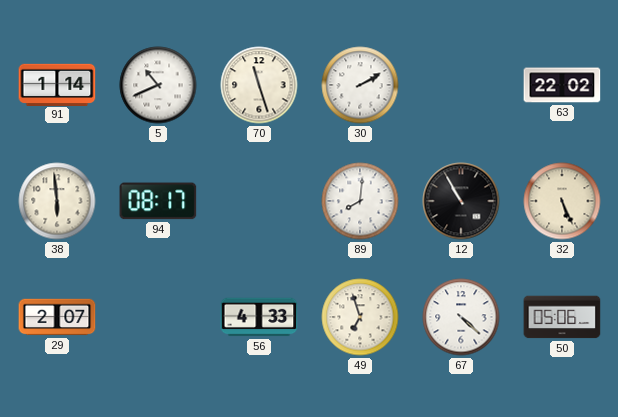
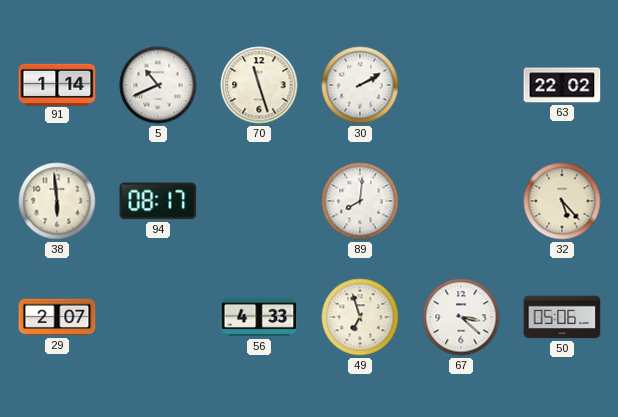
12: 10:55 -> none
32: 5:26 -> 5:23
67: 4:22 -> 3:22
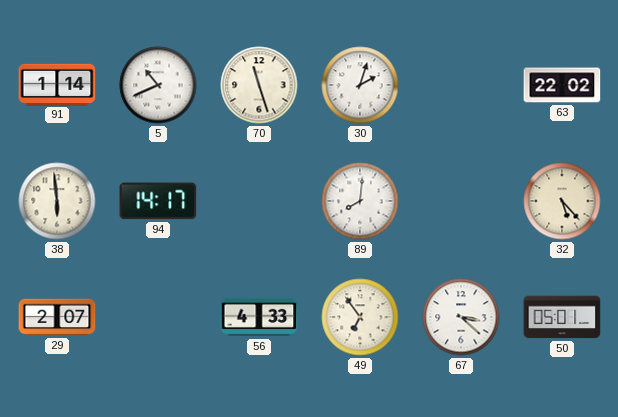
30: 2:10 -> 2:03
94: 08:17 -> 14:17
49: 6:57 -> 6:54
50: 05:06 -> 05:01
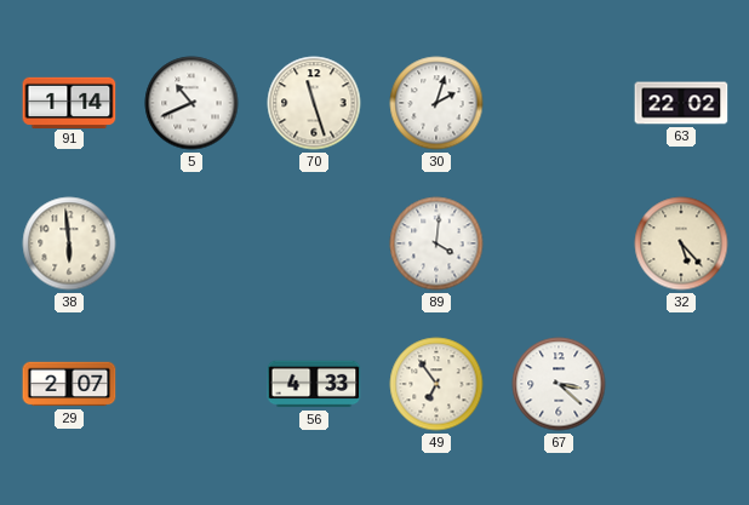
94: 14:17 -> none
89: 8:01 -> 4:01
50: 05:01 -> none
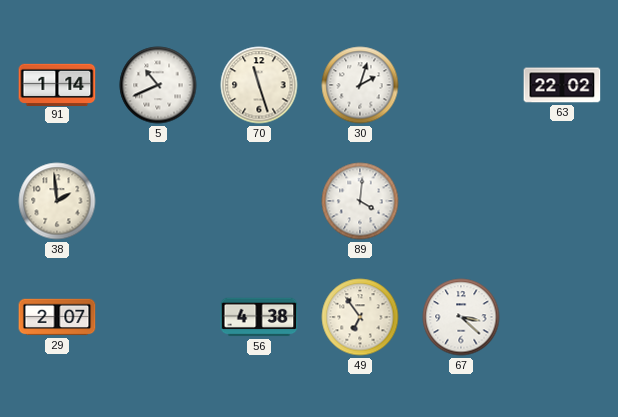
38: 5:59 -> 1:59
32: 5:23 -> none
56: 4:33 -> 4:38
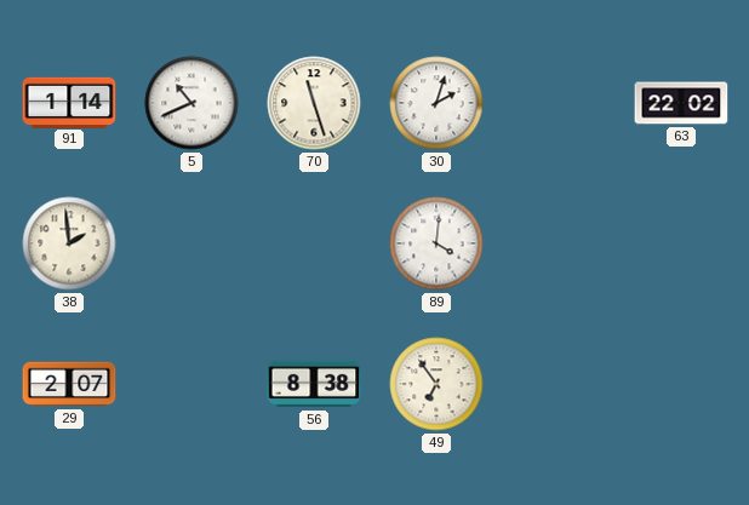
56: 4:38 -> 8:38
67: 3:22 -> none
